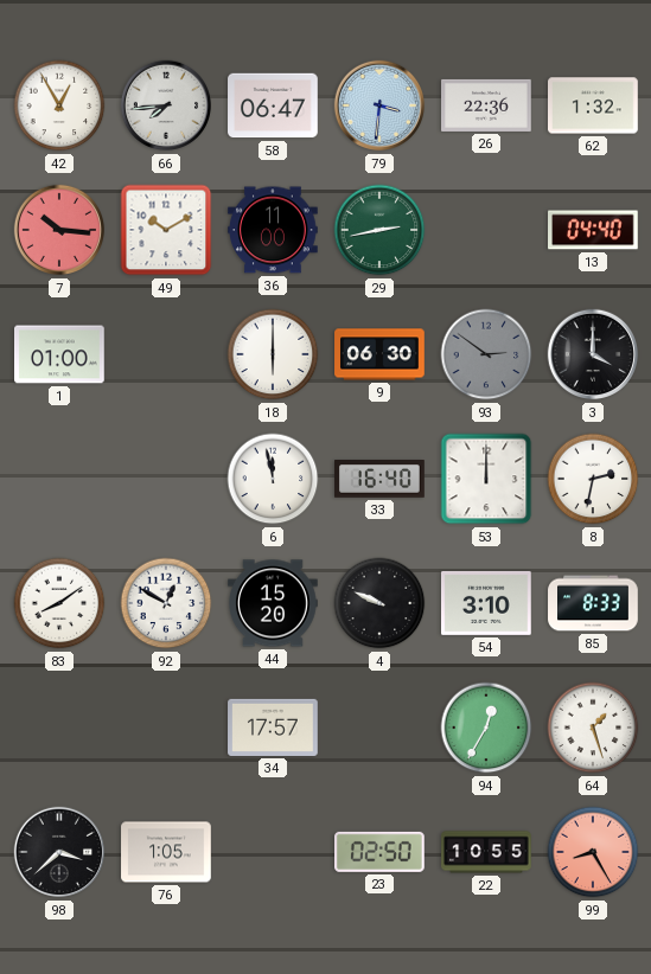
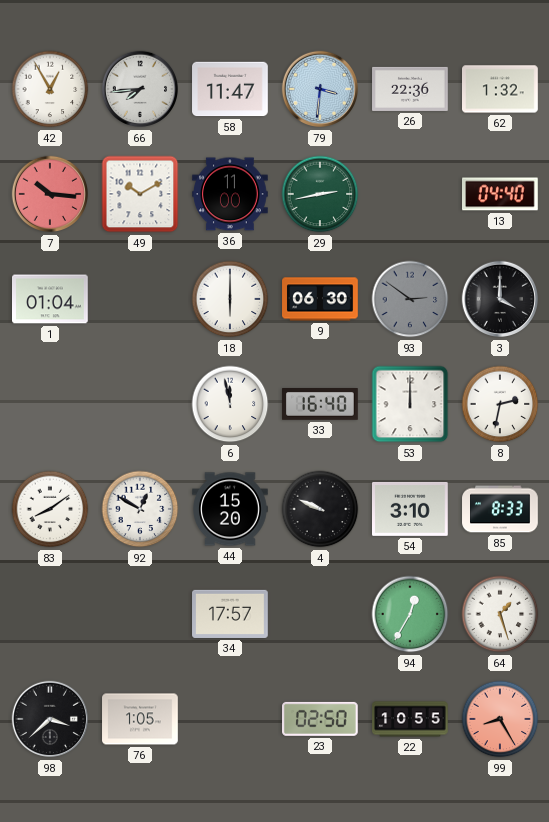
58: 06:47 -> 11:47
1: 01:00 -> 01:04
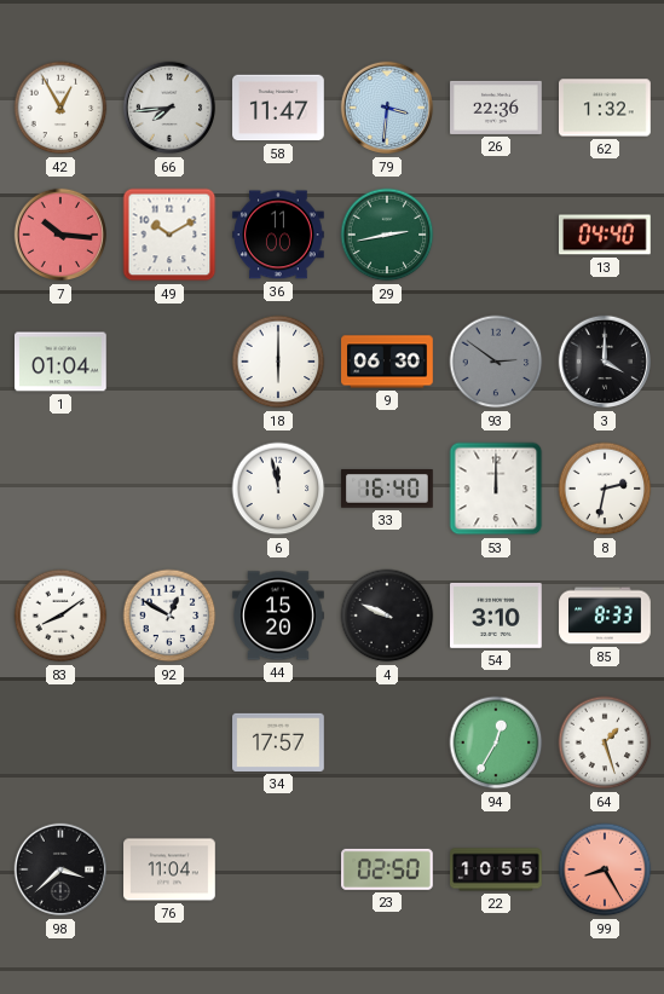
76: 1:05 -> 11:04
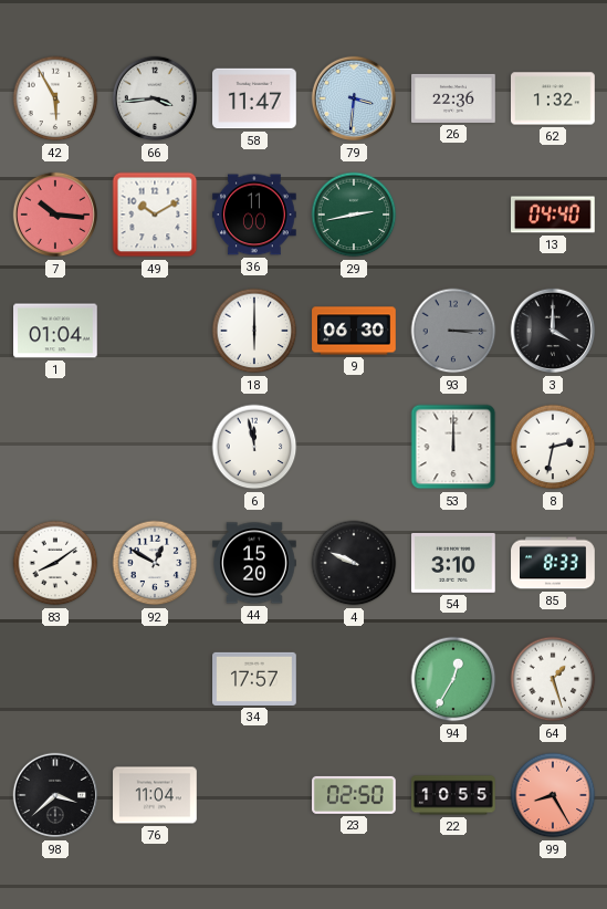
42: 12:55 -> 5:55
66: 7:44 -> 3:44
93: 2:51 -> 3:15
33: 16:40 -> none
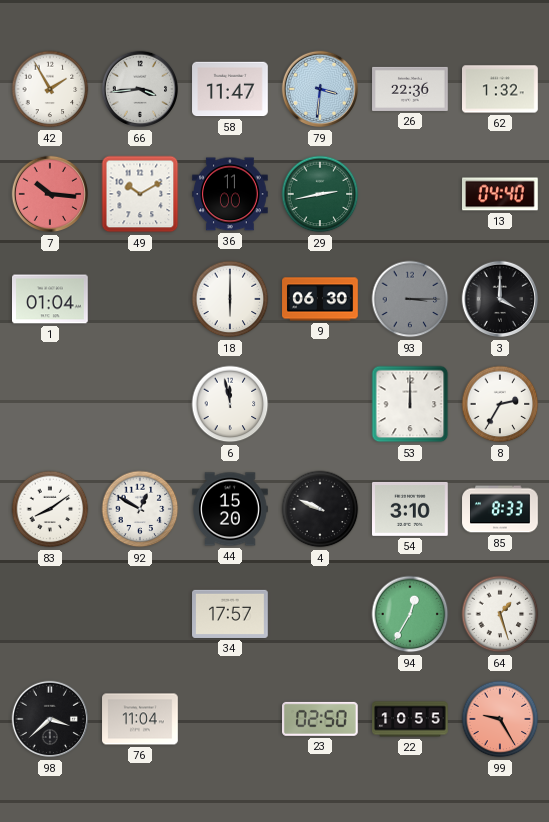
42: 5:55 -> 1:55
8: 2:32 -> 2:35
99: 8:25 -> 9:25
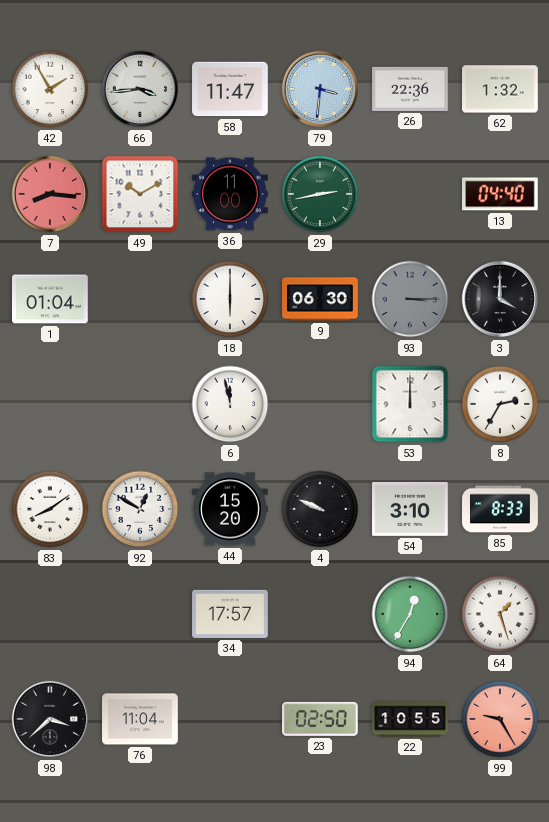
7: 10:16 -> 8:16
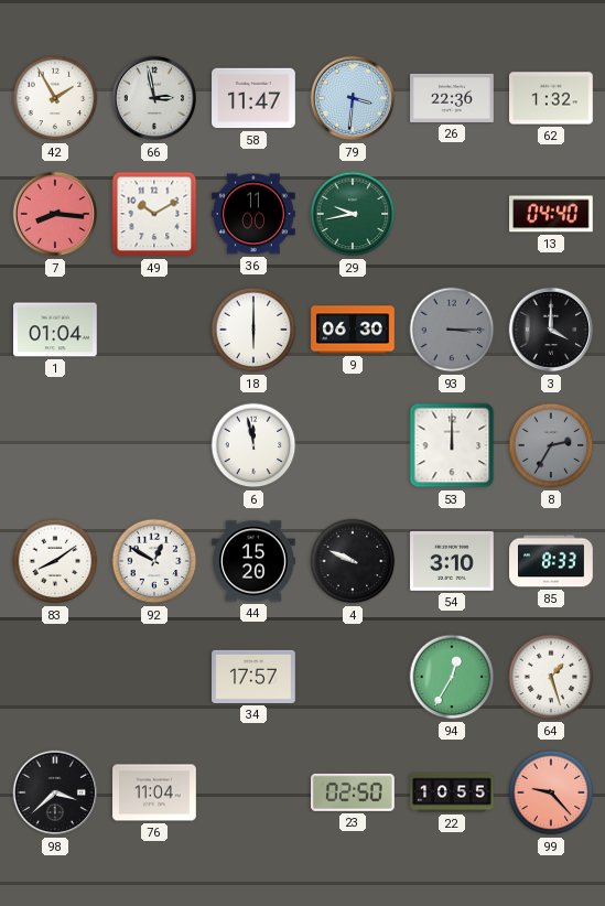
66: 3:44 -> 2:58
29: 2:43 -> 9:43
8 dial: white -> grey
99: 9:25 -> 9:23
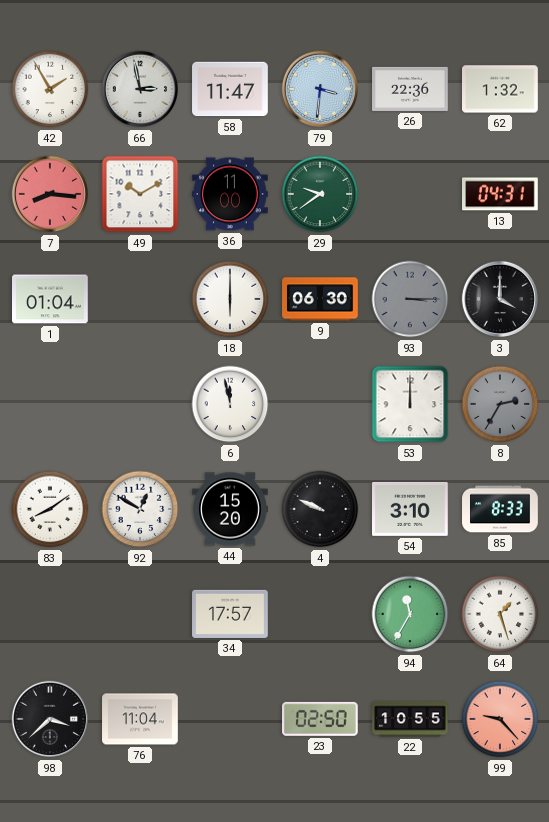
29: 9:43 -> 9:39
13: 04:40 -> 04:31
94: 12:35 -> 11:35
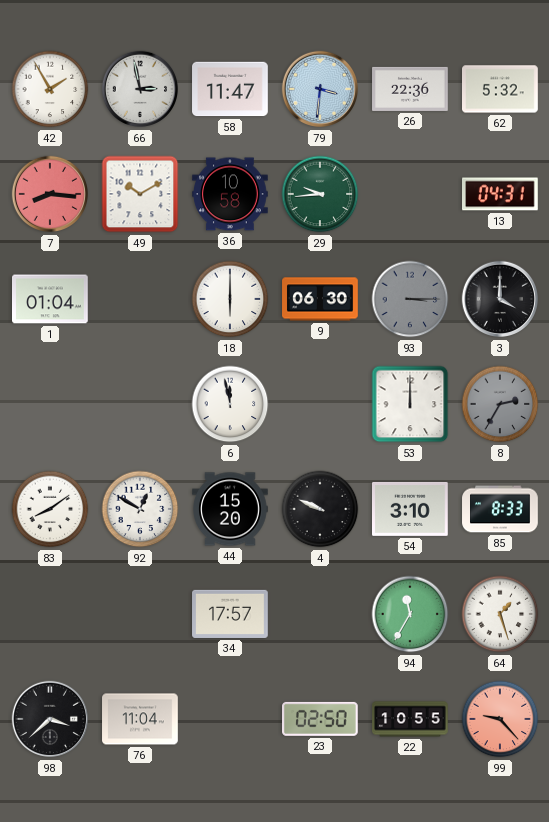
62: 1:32 -> 5:32
36: 11:00 -> 10:58
29: 9:39 -> 9:44
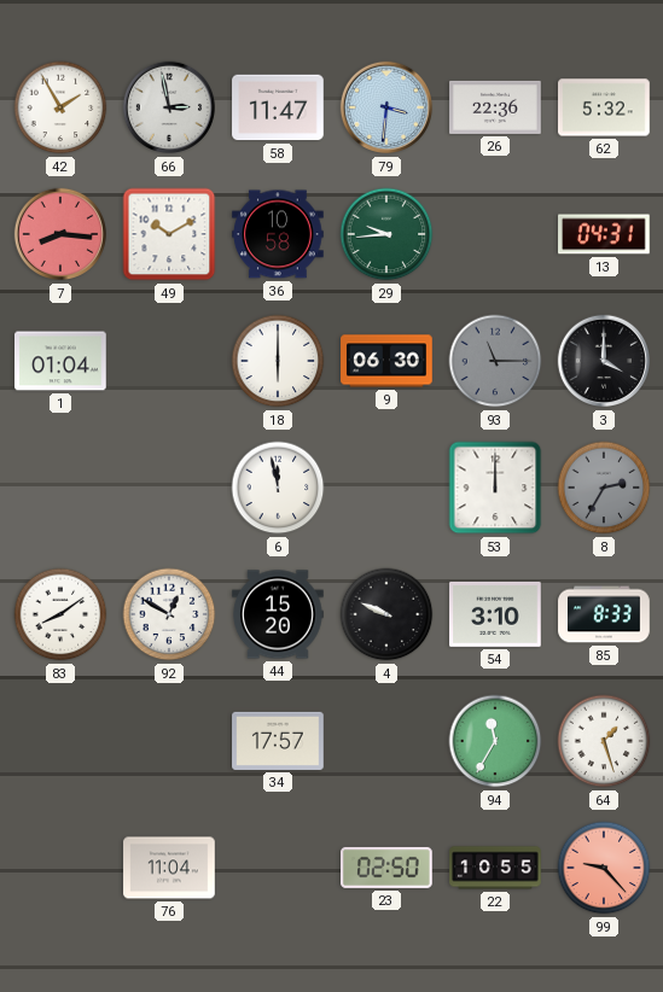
93: 3:15 -> 11:15
98: 3:38 -> none
